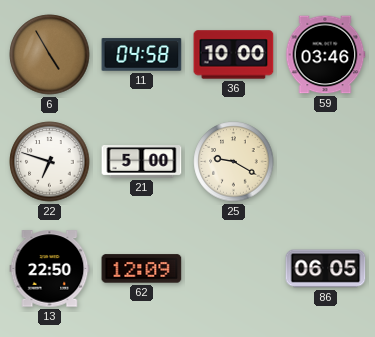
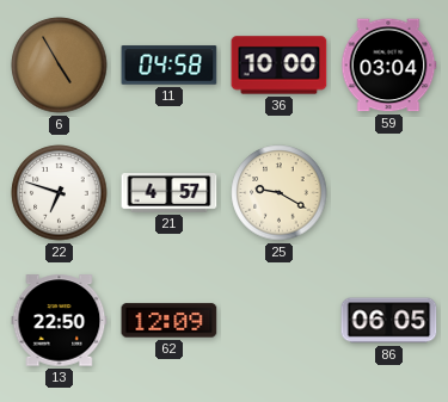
59: 03:46 -> 03:04
21: 5:00 -> 4:57
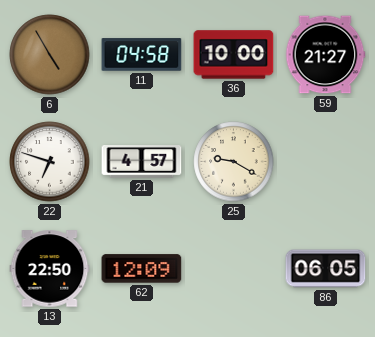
59: 03:04 -> 21:27
